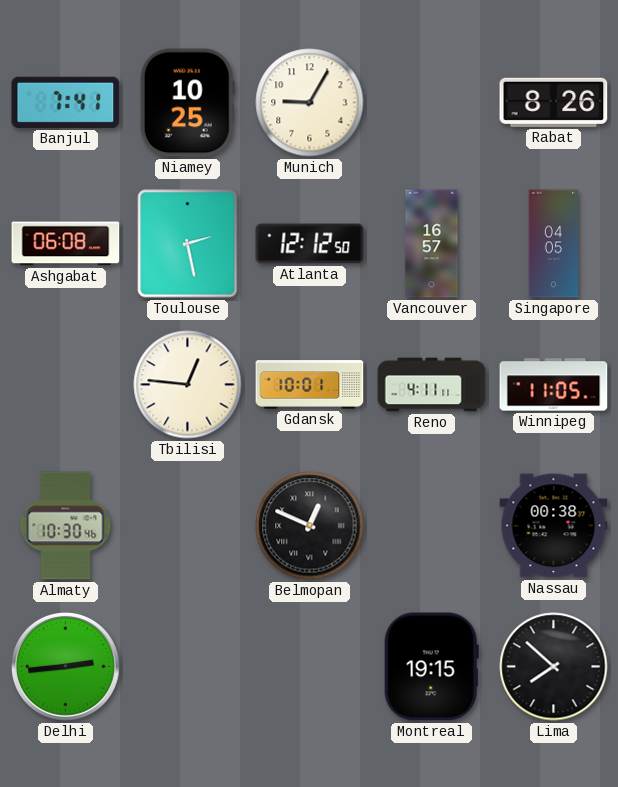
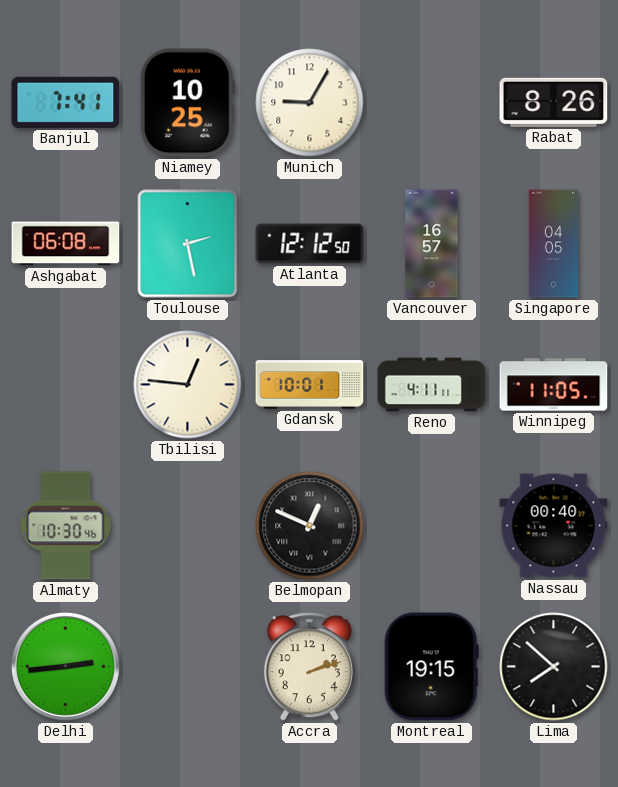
Nassau: 00:38 -> 00:40
Accra: none -> 2:12
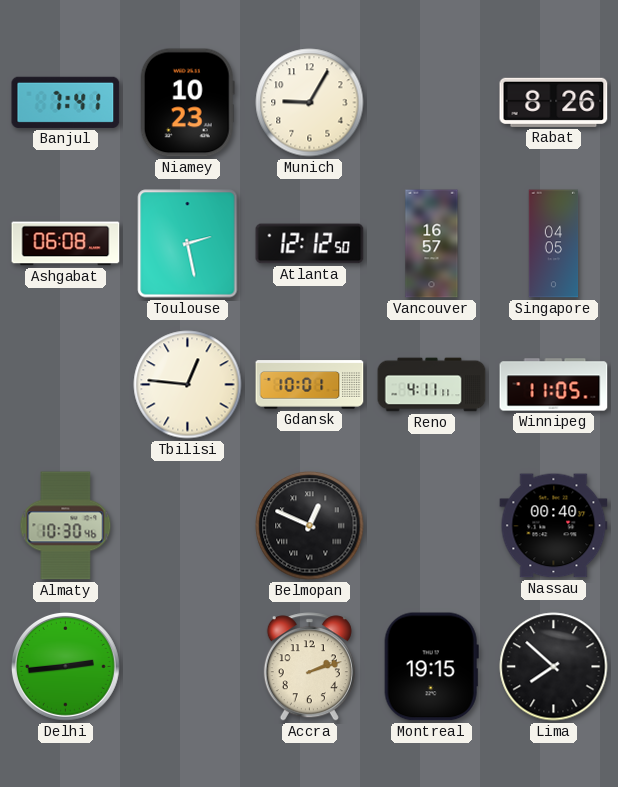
Niamey: 10:25 -> 10:23
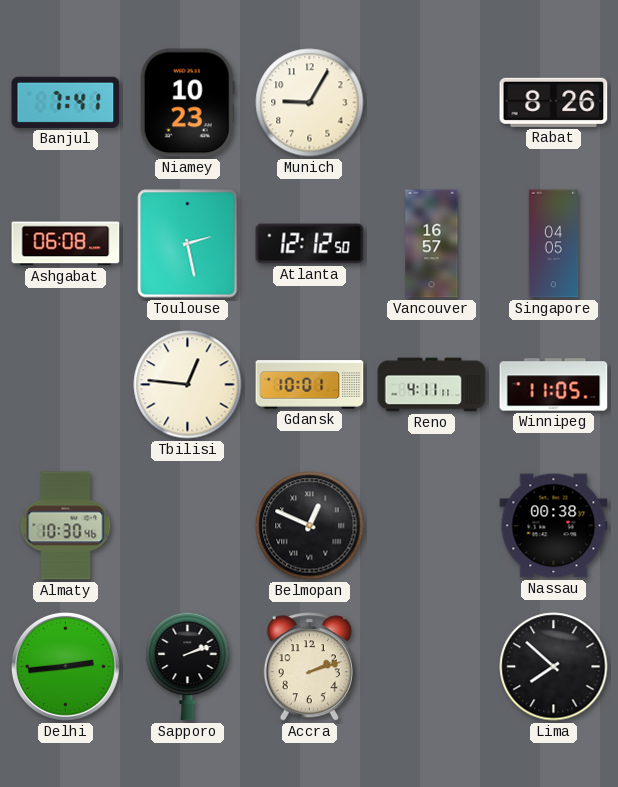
Nassau: 00:40 -> 00:38
Sapporo: none -> 2:12
Montreal: 19:15 -> none
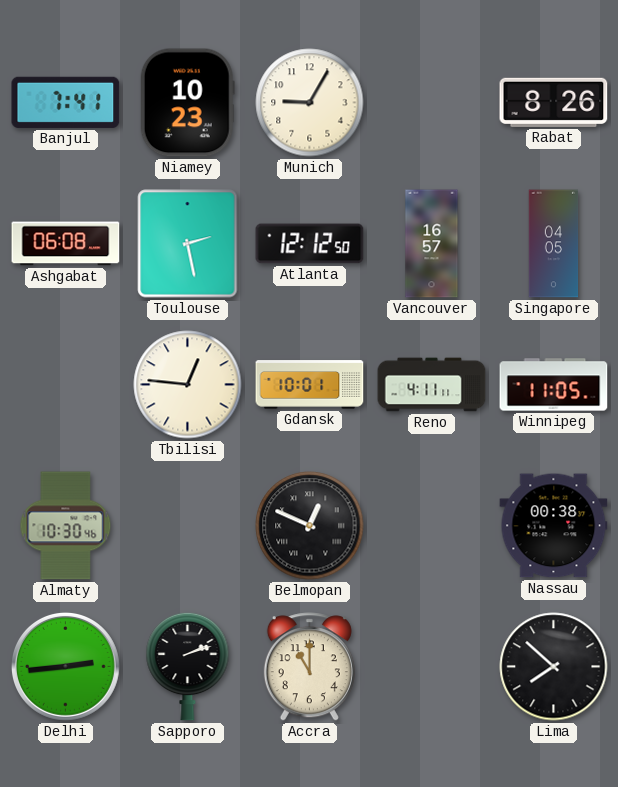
Accra: 2:12 -> 11:00
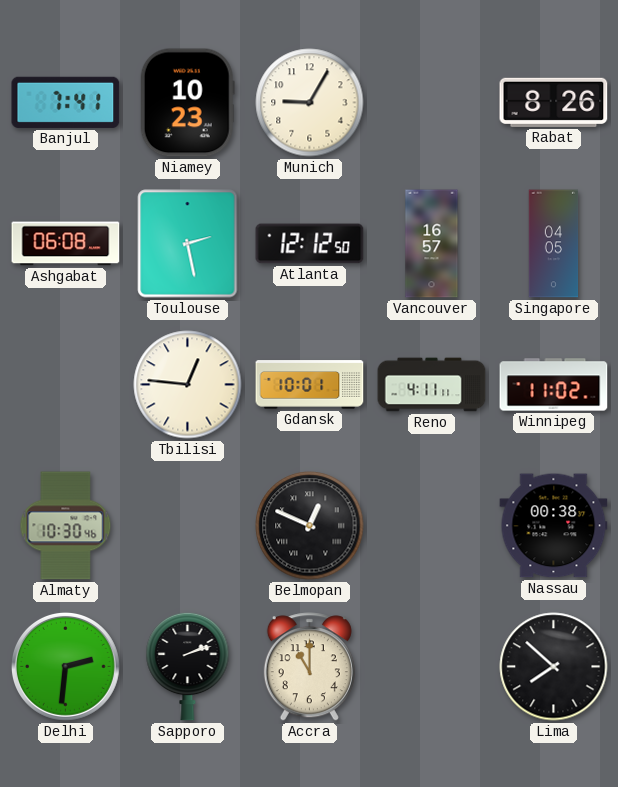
Winnipeg: 11:05 -> 11:02
Delhi: 2:44 -> 2:31
